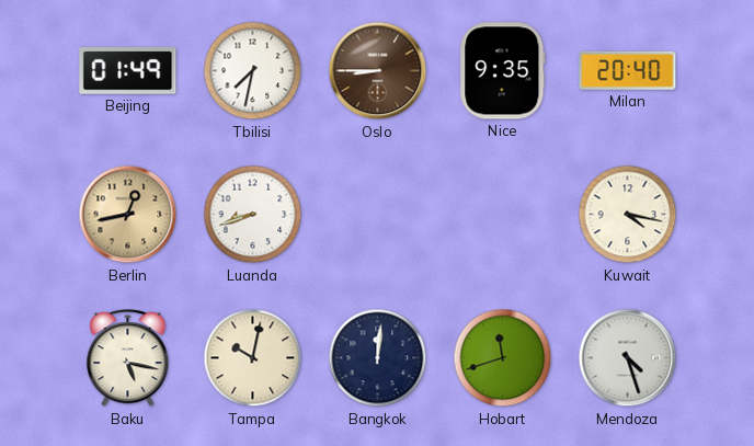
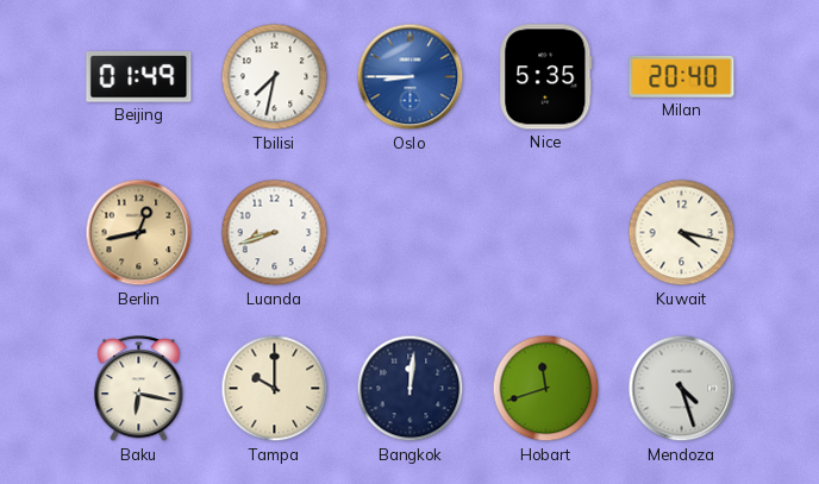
Oslo dial: brown -> blue
Nice: 9:35 -> 5:35
Baku: 5:17 -> 6:17
Tampa: 10:02 -> 10:00
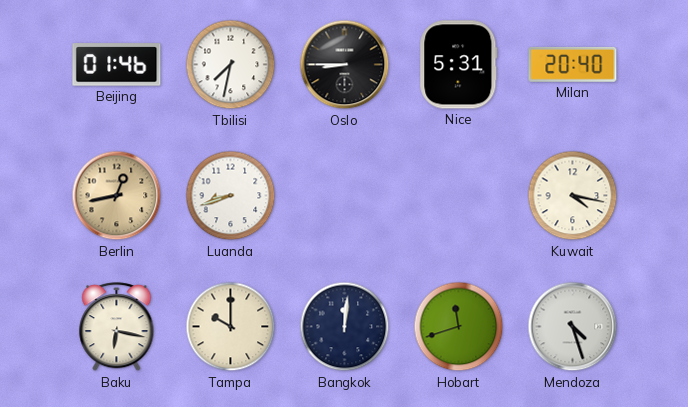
Beijing: 01:49 -> 01:46
Oslo dial: blue -> black
Nice: 5:35 -> 5:31
